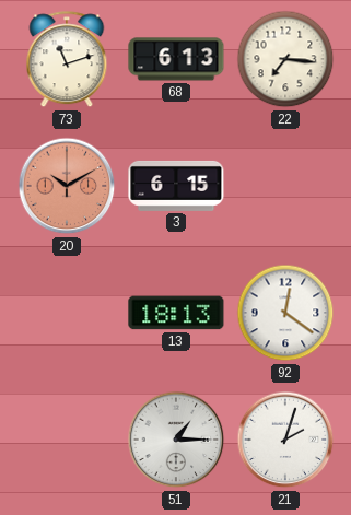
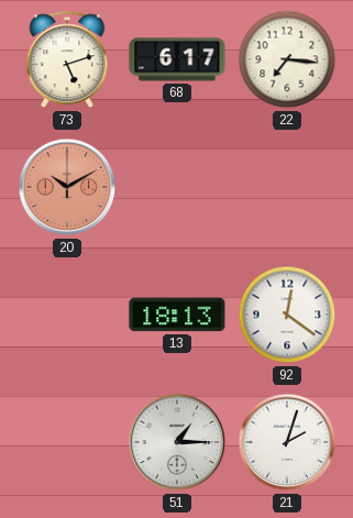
73: 11:12 -> 5:12
68: 6:13 -> 6:17
3: 6:15 -> none
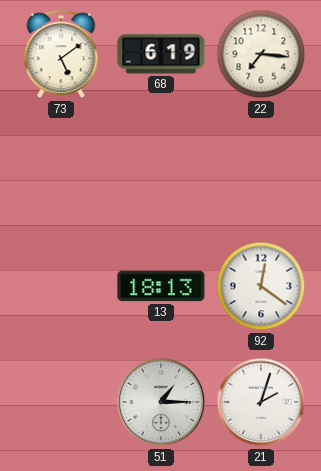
73: 5:12 -> 5:09
68: 6:17 -> 6:19
20: 10:10 -> none
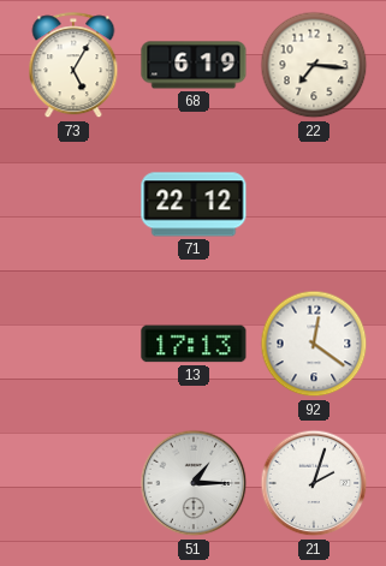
73: 5:09 -> 5:05
71: none -> 22:12
13: 18:13 -> 17:13
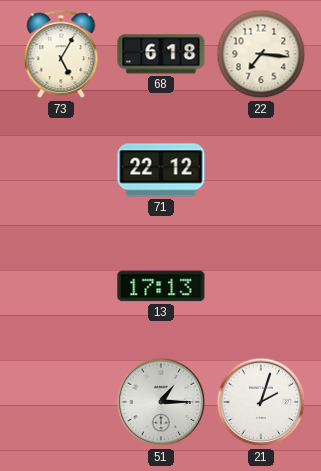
68: 6:19 -> 6:18
92: 12:21 -> none
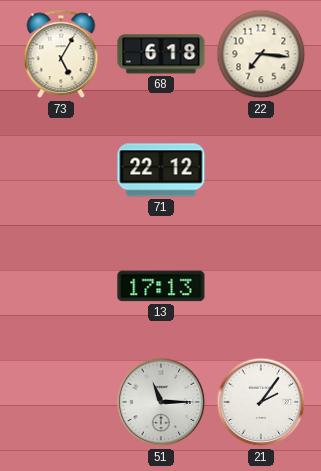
51: 1:15 -> 11:15
21: 2:03 -> 2:06
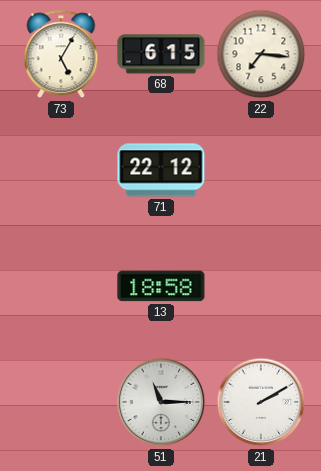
68: 6:18 -> 6:15
13: 17:13 -> 18:58
21: 2:06 -> 2:10
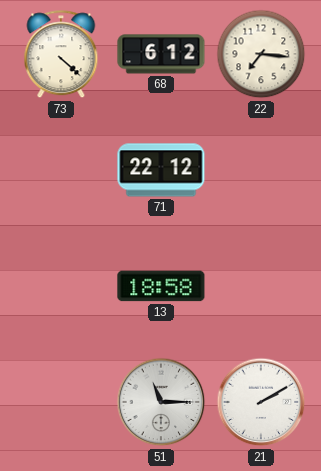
73: 5:05 -> 4:22
68: 6:15 -> 6:12
